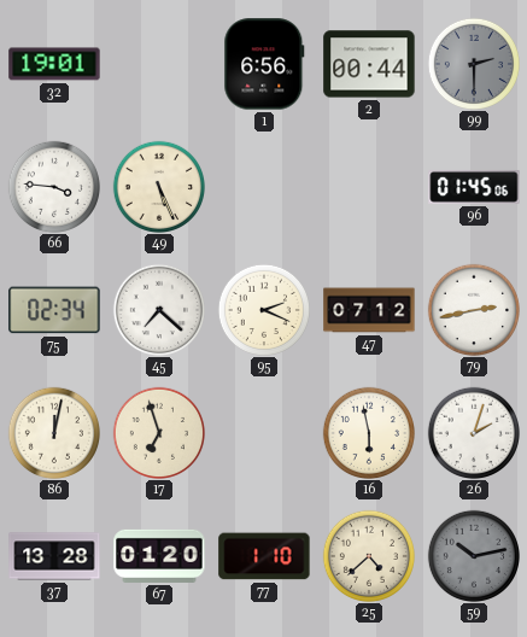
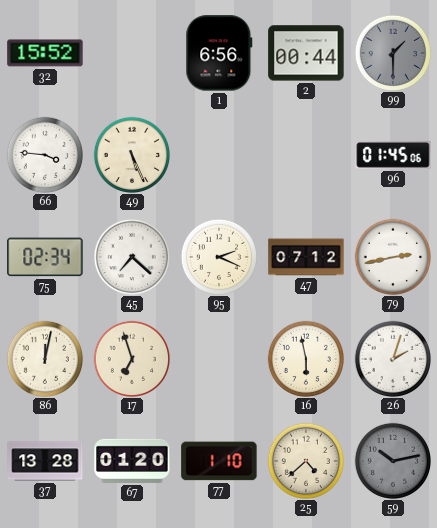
32: 19:01 -> 15:52
99: 2:30 -> 1:30
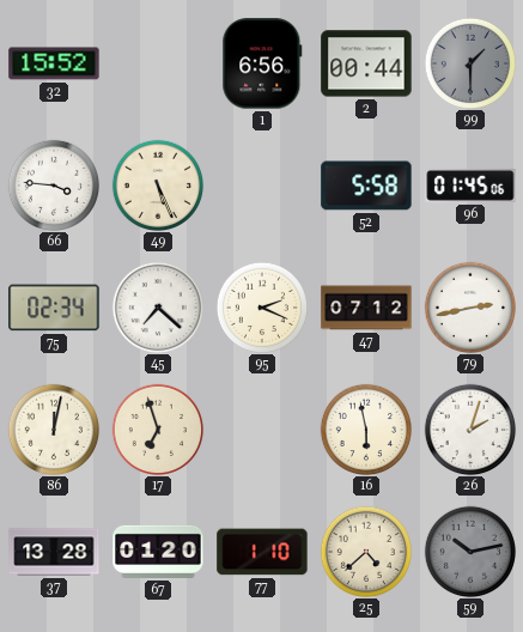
52: none -> 5:58
